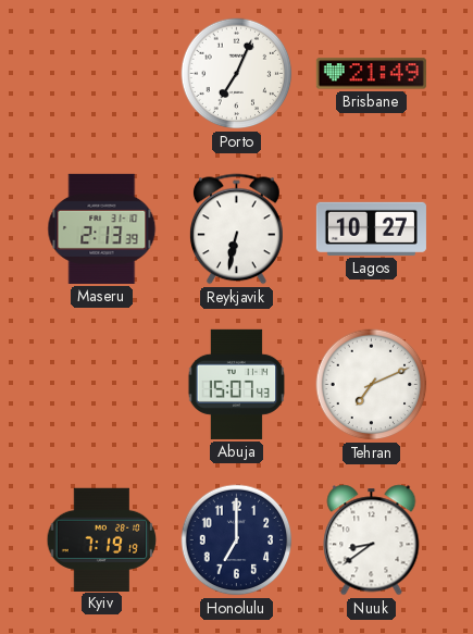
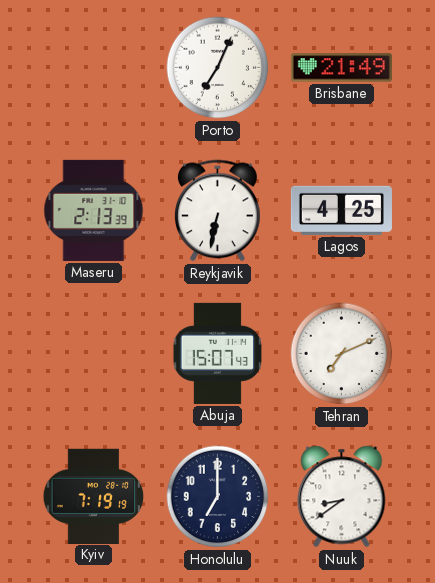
Lagos: 10:27 -> 4:25
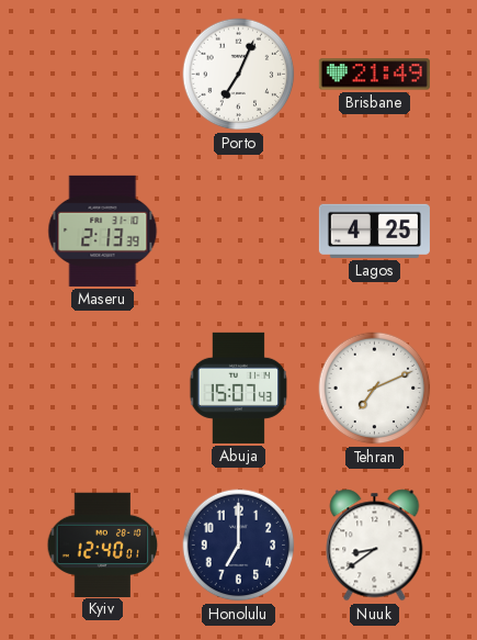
Reykjavik: 6:32 -> none
Kyiv: 7:19 -> 12:40
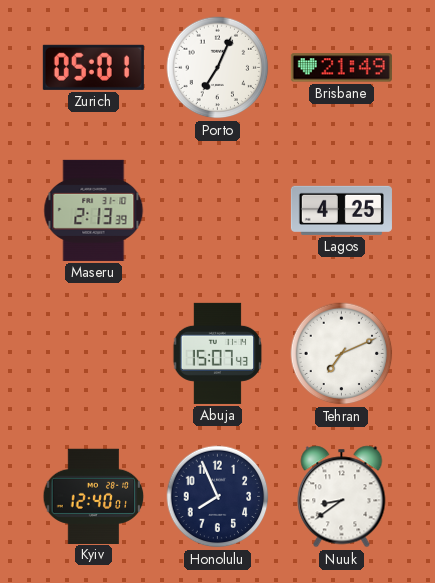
Zurich: none -> 05:01
Honolulu: 7:00 -> 7:56
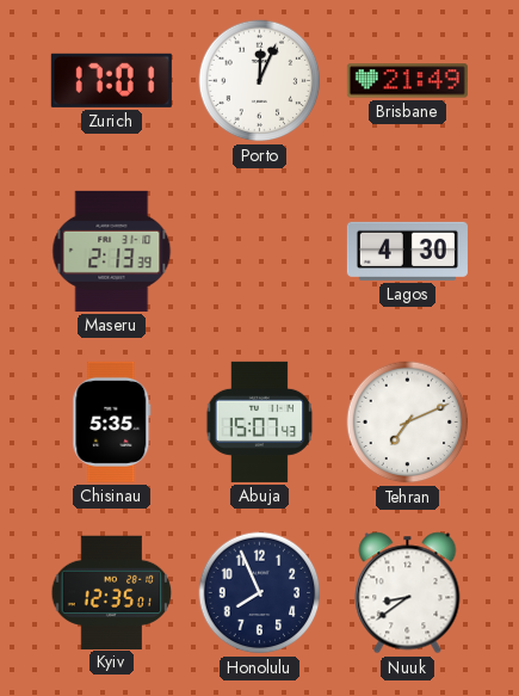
Zurich: 05:01 -> 17:01
Porto: 7:04 -> 12:04
Lagos: 4:25 -> 4:30
Chisinau: none -> 5:35
Kyiv: 12:40 -> 12:35
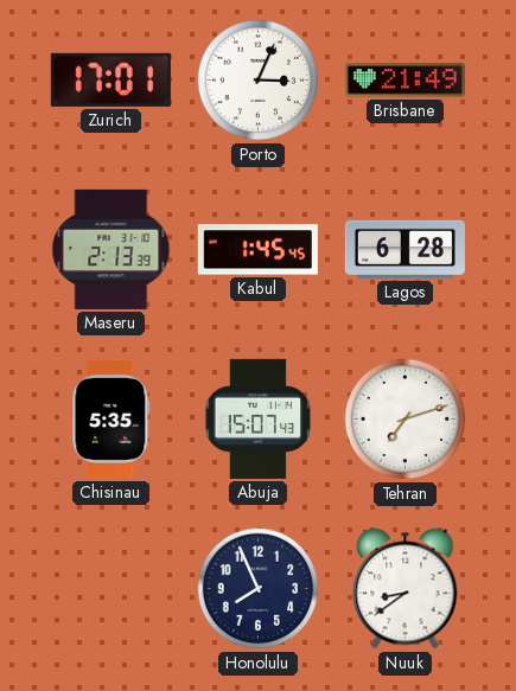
Porto: 12:04 -> 3:04
Kabul: none -> 1:45
Lagos: 4:30 -> 6:28
Tehran: 7:11 -> 7:12
Kyiv: 12:35 -> none
